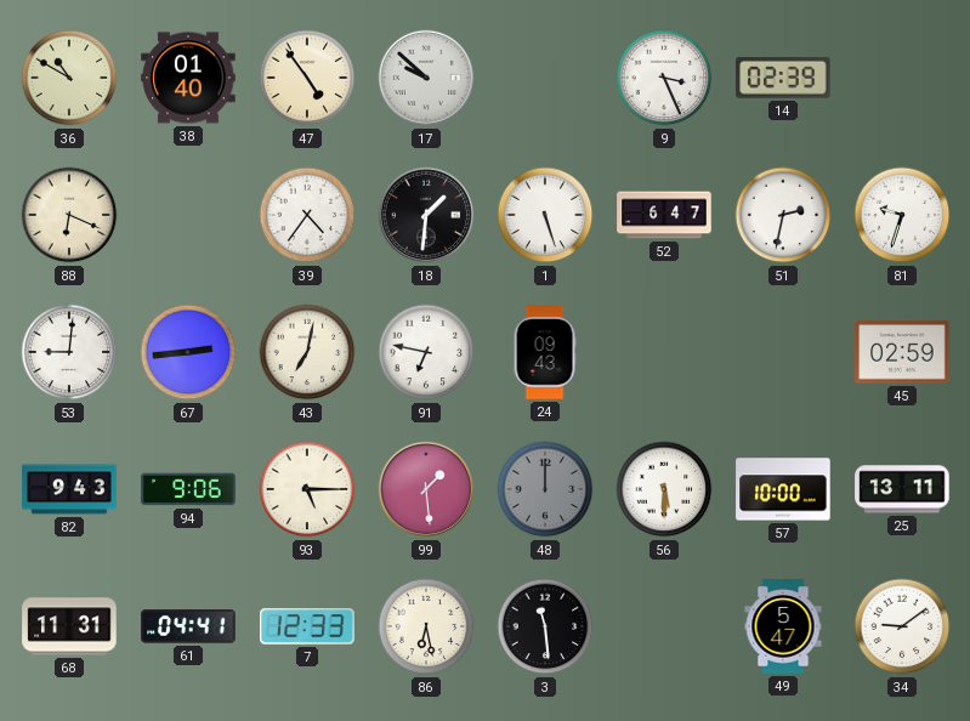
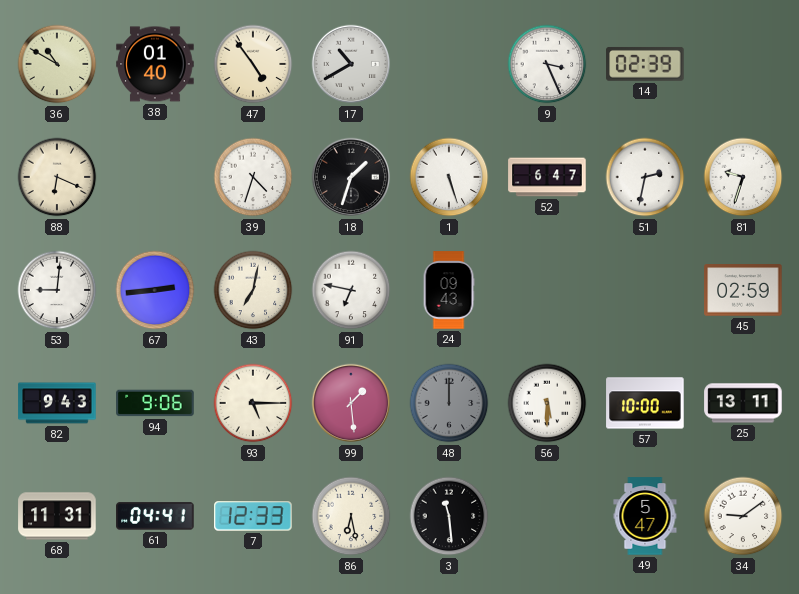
17: 9:52 -> 10:40
39: 4:36 -> 4:33
18: 1:31 -> 1:33
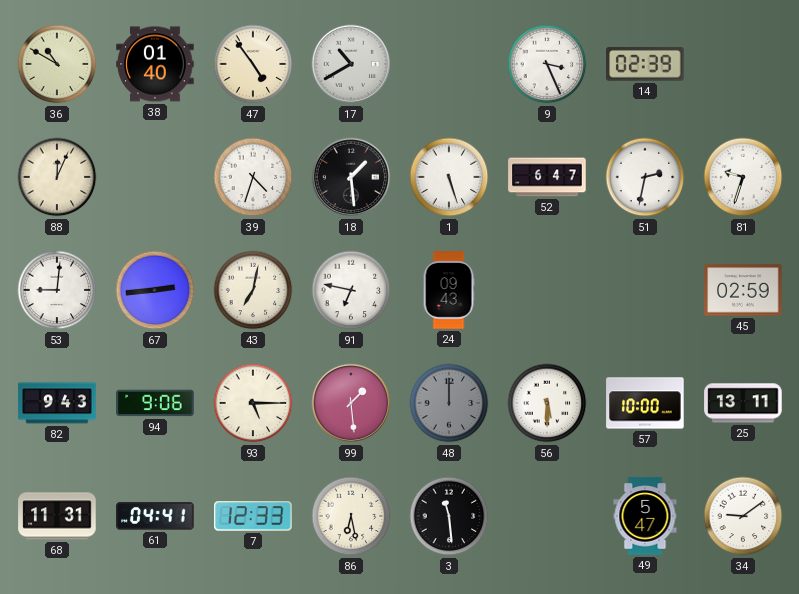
88: 6:19 -> 12:04
18: 1:33 -> 1:29
